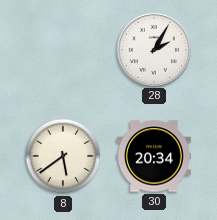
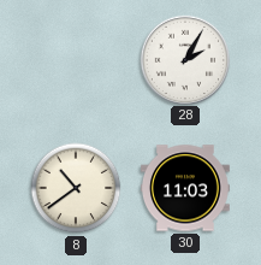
8: 5:39 -> 10:39
30: 20:34 -> 11:03
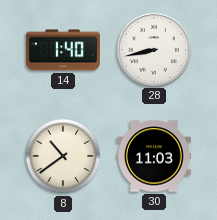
14: none -> 1:40
28: 2:05 -> 8:43
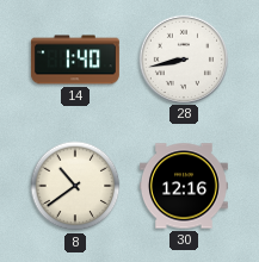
30: 11:03 -> 12:16
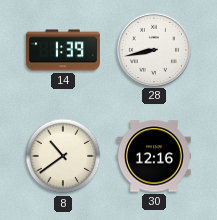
14: 1:40 -> 1:39
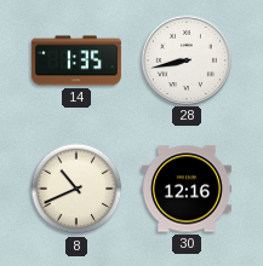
14: 1:39 -> 1:35
8: 10:39 -> 10:41
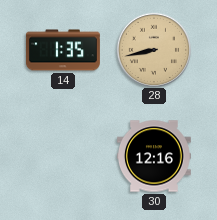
28 dial: white -> champagne
8: 10:41 -> none
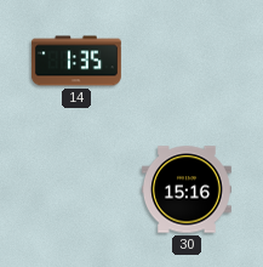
28: 8:43 -> none
30: 12:16 -> 15:16
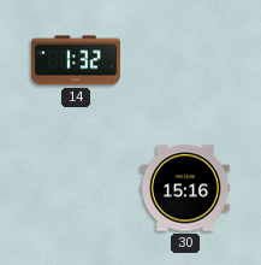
14: 1:35 -> 1:32
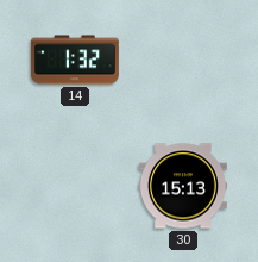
30: 15:16 -> 15:13
